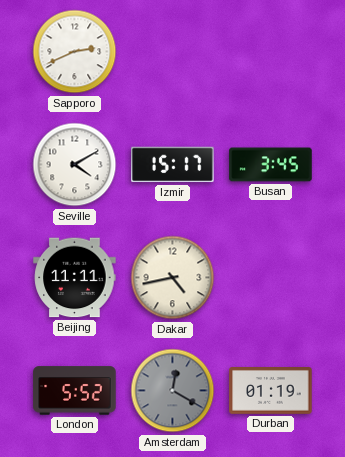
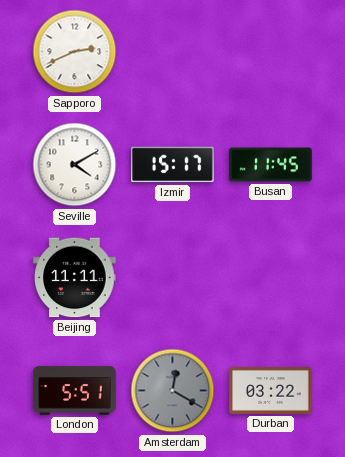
Busan: 3:45 -> 11:45
Dakar: 4:43 -> none
London: 5:52 -> 5:51
Durban: 01:19 -> 03:22
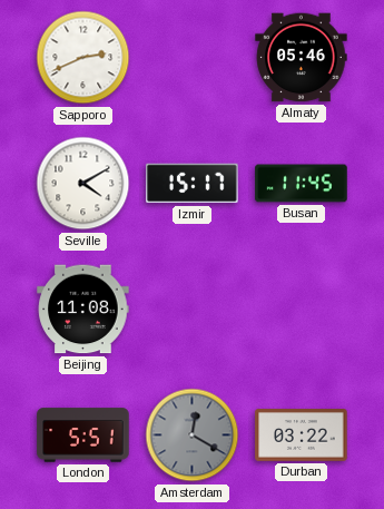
Almaty: none -> 05:46
Beijing: 11:11 -> 11:08
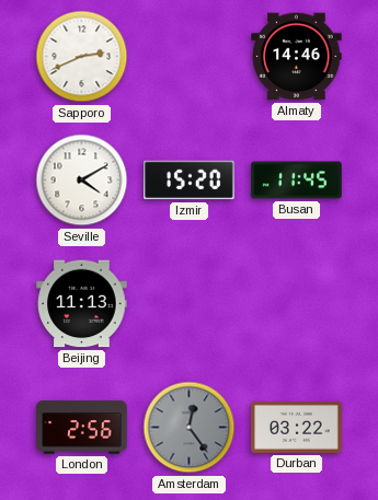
Almaty: 05:46 -> 14:46
Izmir: 15:17 -> 15:20
Beijing: 11:08 -> 11:13
London: 5:51 -> 2:56
Amsterdam: 12:20 -> 12:24
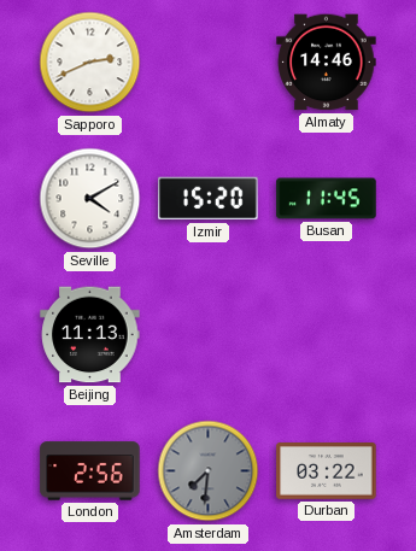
Amsterdam: 12:24 -> 7:31
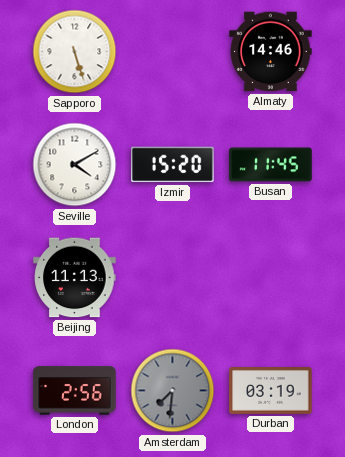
Sapporo: 2:41 -> 5:27
Durban: 03:22 -> 03:19
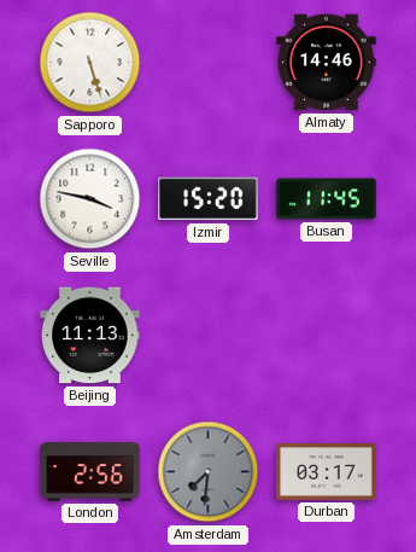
Seville: 4:10 -> 3:47
Durban: 03:19 -> 03:17
